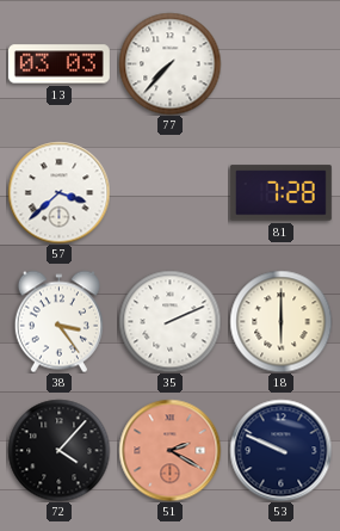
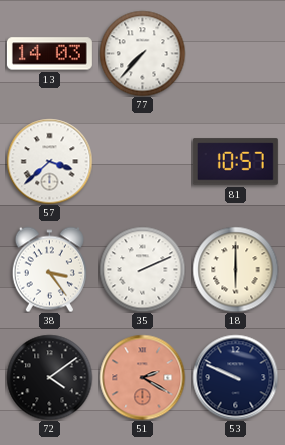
13: 03:03 -> 14:03
81: 7:28 -> 10:57
72: 4:07 -> 4:09
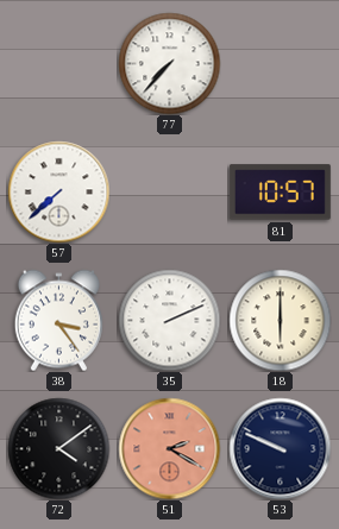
13: 14:03 -> none
57: 3:38 -> 7:38
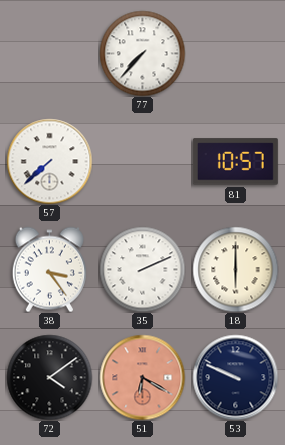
51: 2:20 -> 6:20
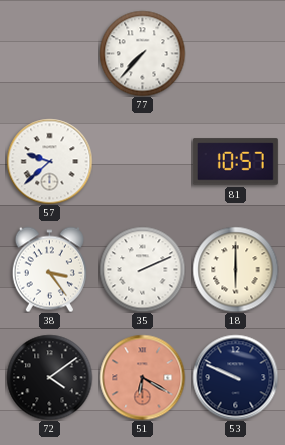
57: 7:38 -> 9:38
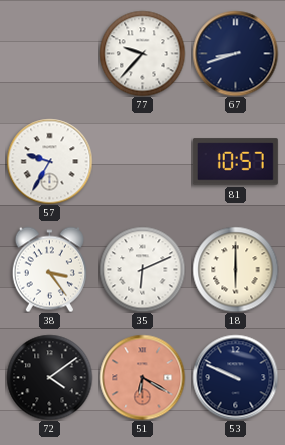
77: 7:37 -> 9:37
67: none -> 8:42
57: 9:38 -> 9:35
35: 2:11 -> 6:11
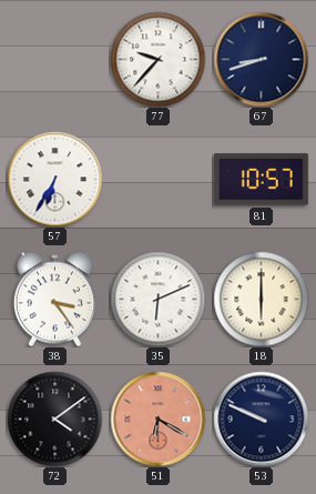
57: 9:35 -> 6:35
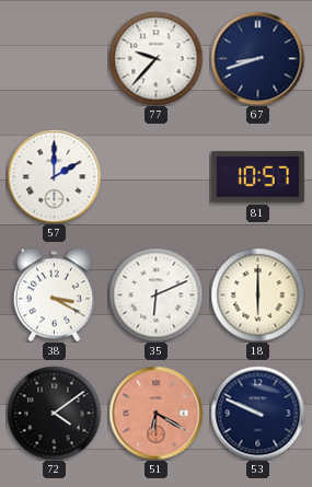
57: 6:35 -> 2:00
38: 3:24 -> 3:20
